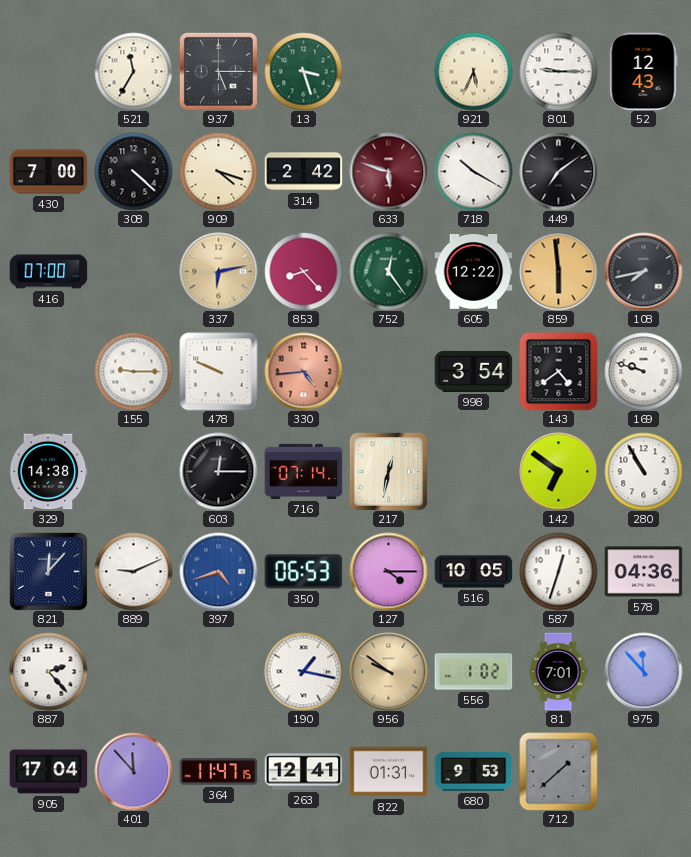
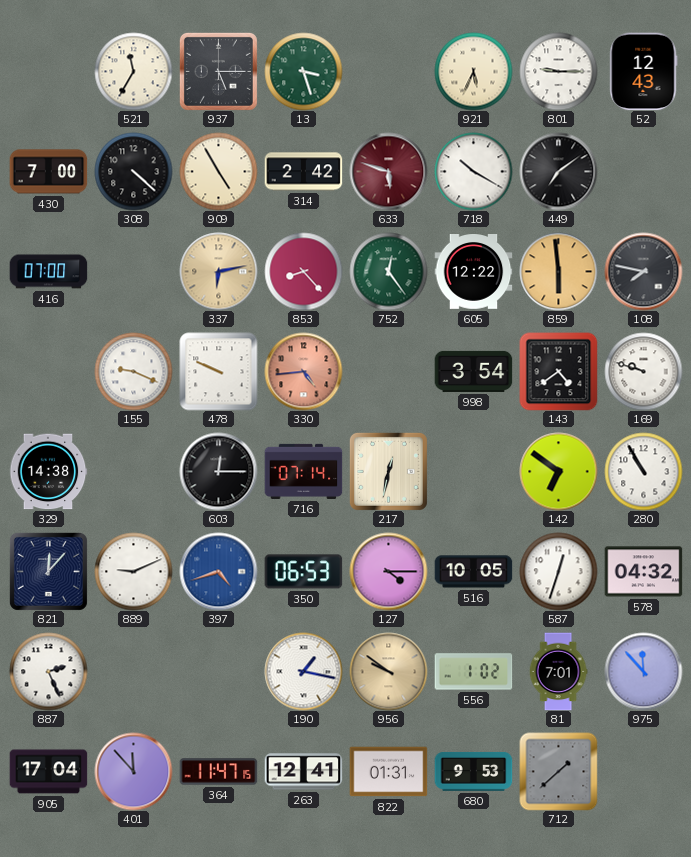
909: 4:18 -> 4:55
108: 7:43 -> 7:47
155: 9:15 -> 9:19
578: 04:36 -> 04:32
887: 2:23 -> 2:26
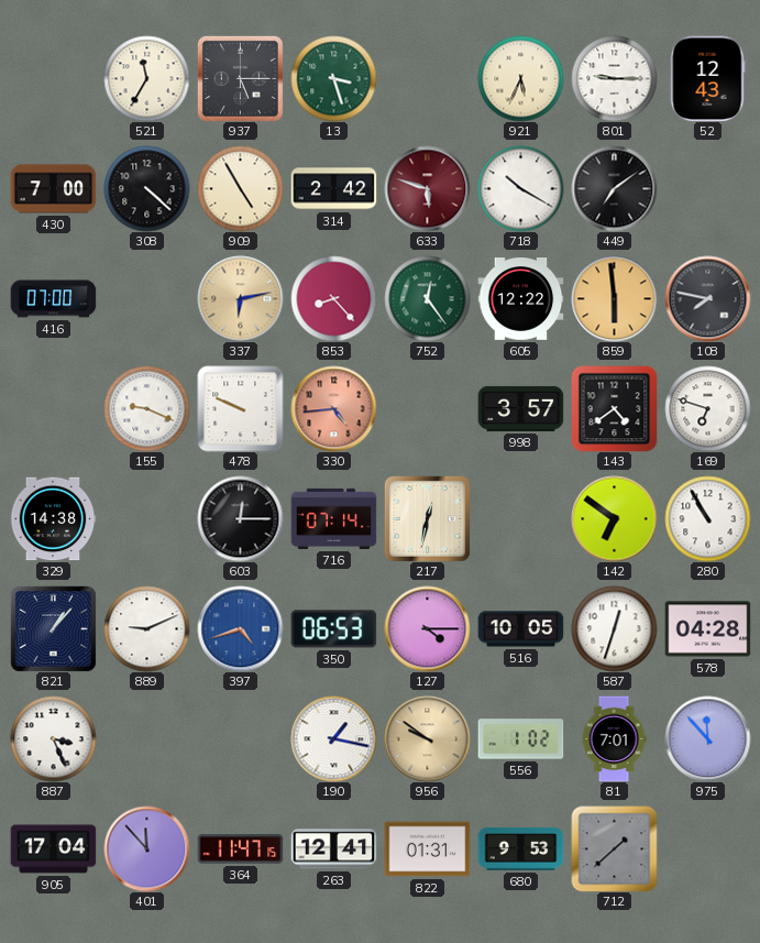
998: 3:54 -> 3:57
169: 9:48 -> 6:48
821: 12:07 -> 1:07
578: 04:32 -> 04:28
887: 2:26 -> 3:26
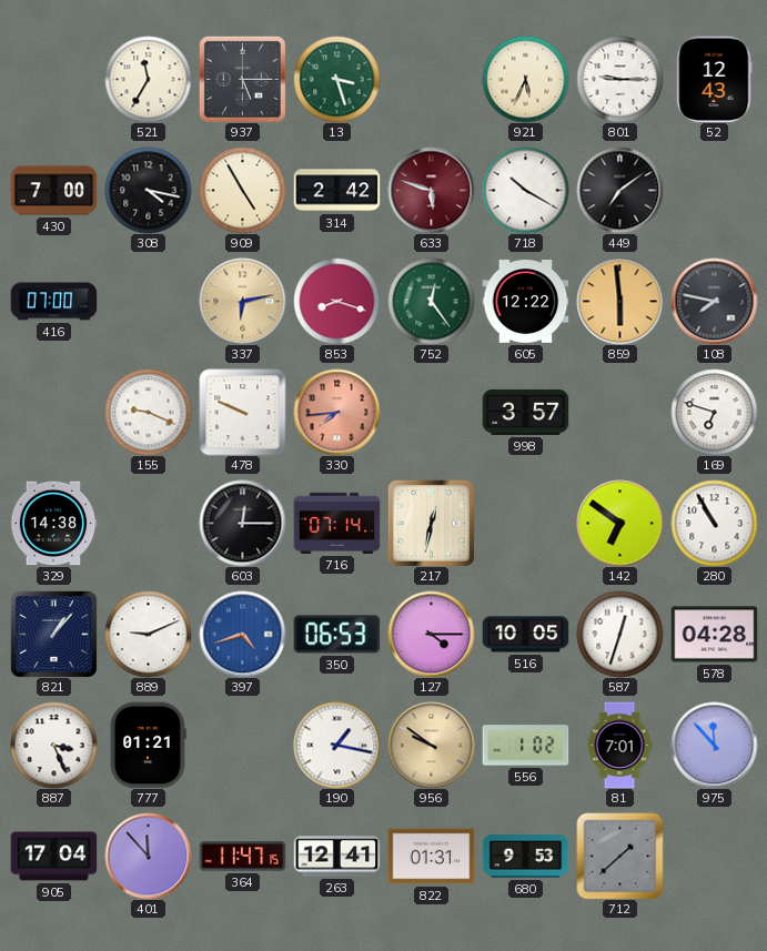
308: 4:22 -> 4:17
853: 8:23 -> 8:18
330: 4:44 -> 7:44
143: 4:39 -> none
777: none -> 01:21
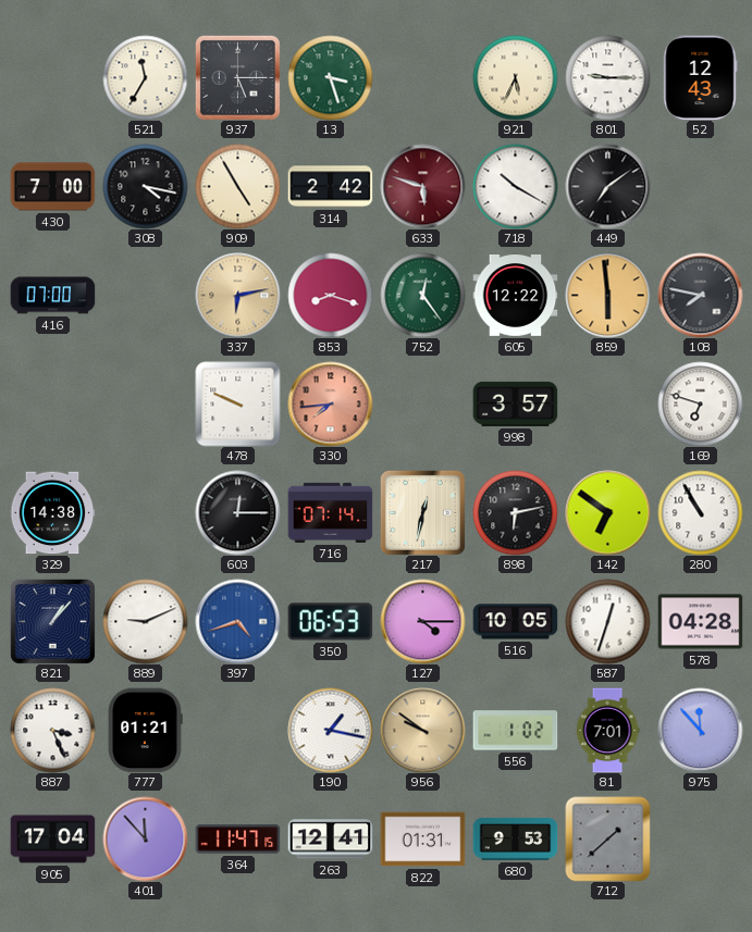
155: 9:19 -> none
898: none -> 6:13
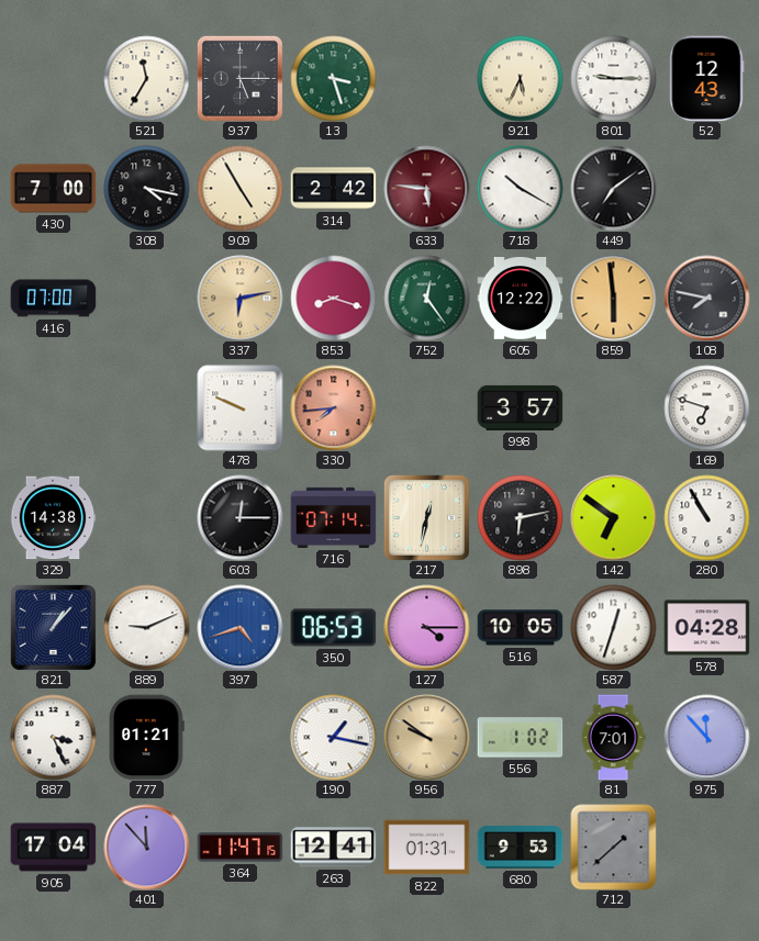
633: 5:48 -> 5:46
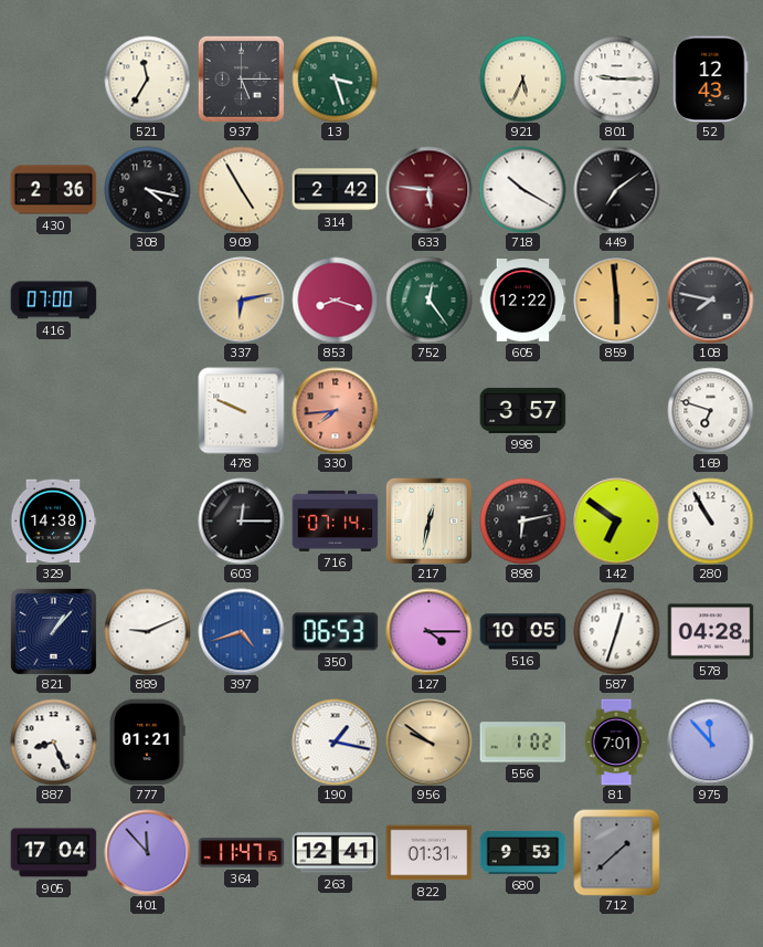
430: 7:00 -> 2:36
887: 3:26 -> 8:26
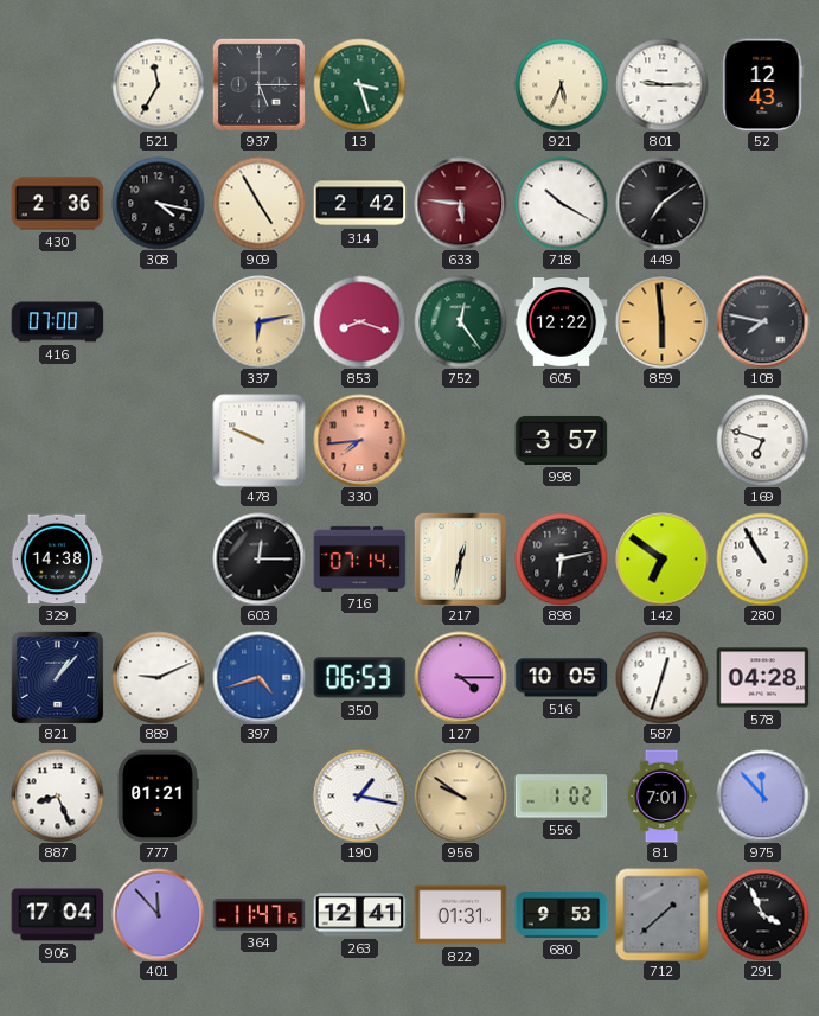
291: none -> 3:56
